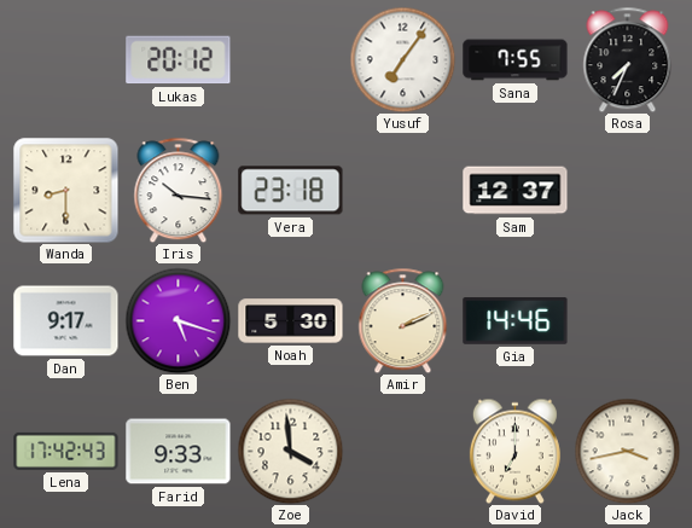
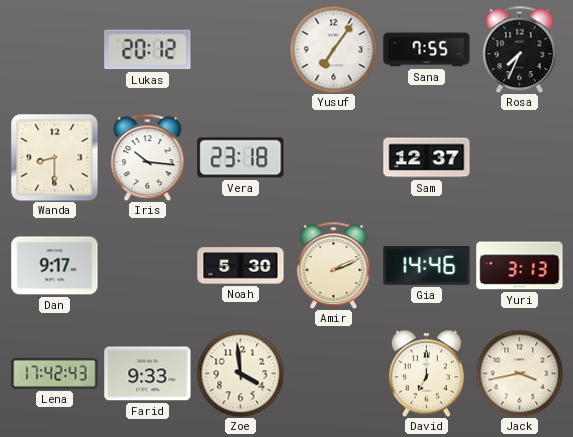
Ben: 5:18 -> none
Yuri: none -> 3:13
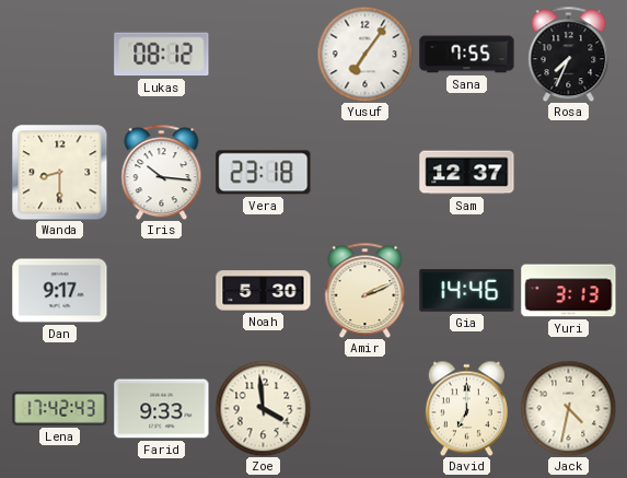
Lukas: 20:12 -> 08:12
Jack: 3:43 -> 4:32
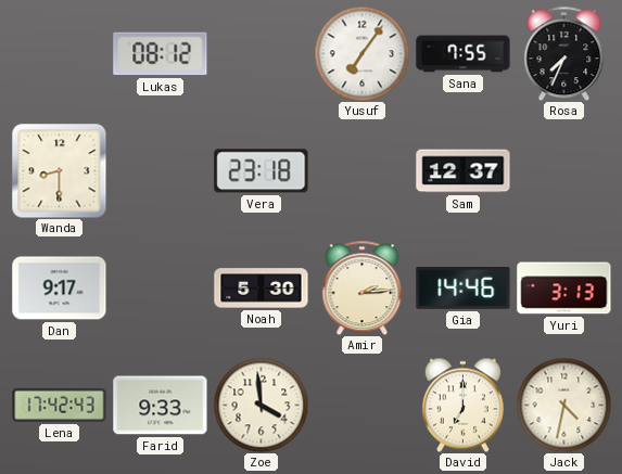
Iris: 10:16 -> none
Amir: 2:11 -> 2:14
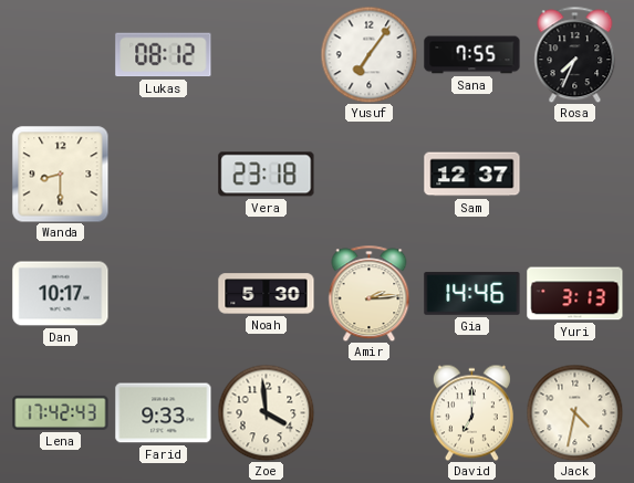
Dan: 9:17 -> 10:17
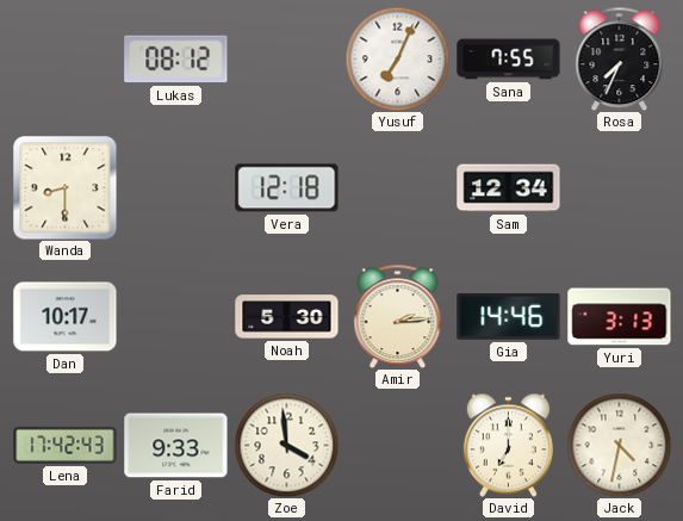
Yusuf: 7:06 -> 7:04
Vera: 23:18 -> 12:18
Sam: 12:37 -> 12:34
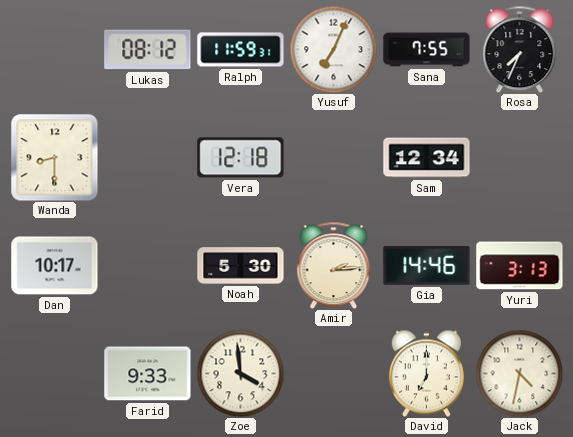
Ralph: none -> 11:59
Lena: 17:42 -> none
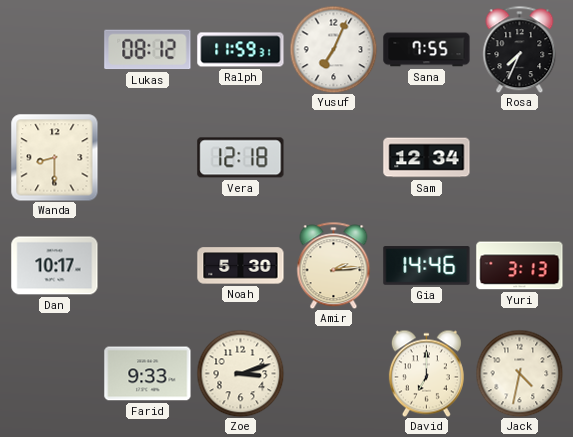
Zoe: 3:59 -> 3:12
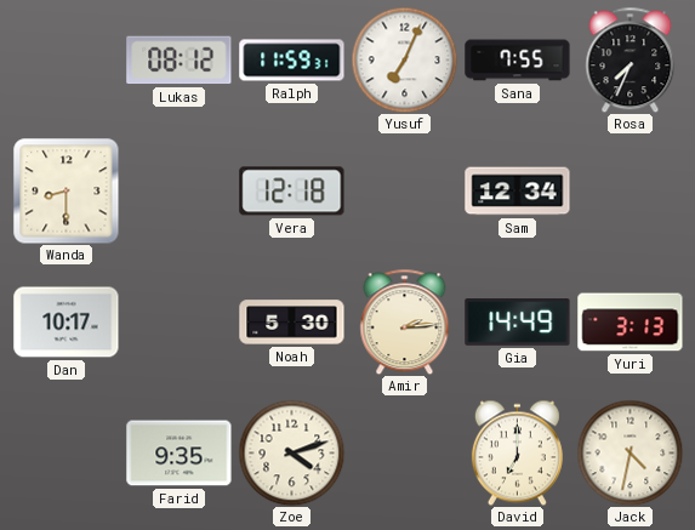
Gia: 14:46 -> 14:49
Farid: 9:33 -> 9:35
Zoe: 3:12 -> 4:12
